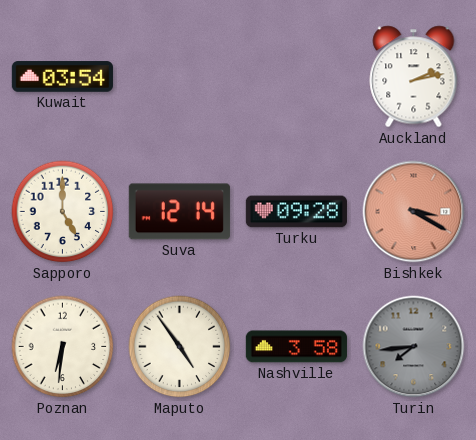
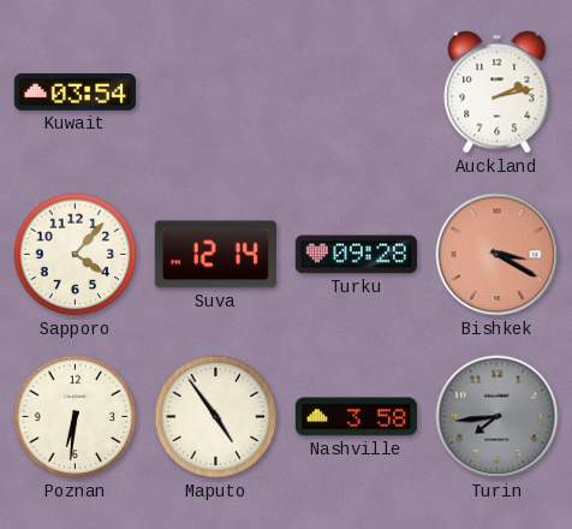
Sapporo: 5:00 -> 4:07
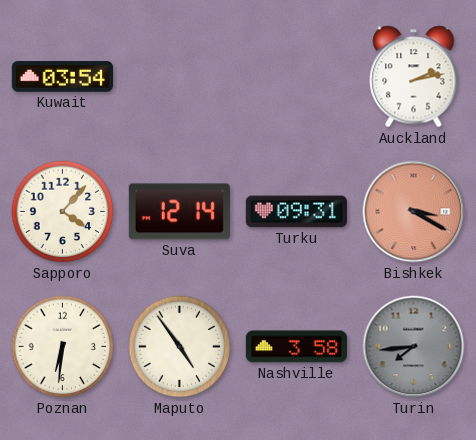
Turku: 09:28 -> 09:31
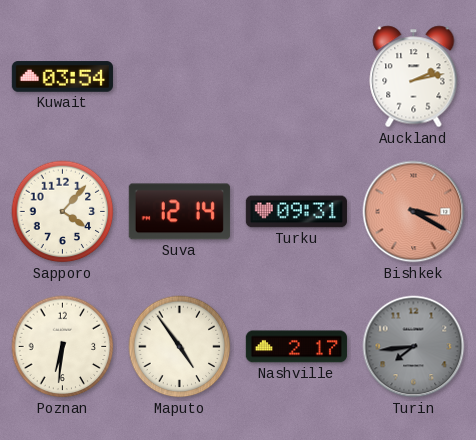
Nashville: 3:58 -> 2:17
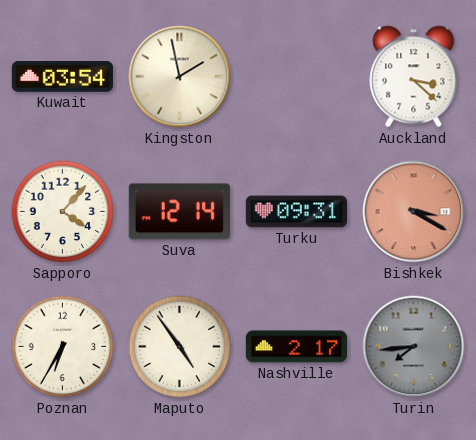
Kingston: none -> 1:58
Auckland: 2:13 -> 3:22
Poznan: 6:31 -> 6:35
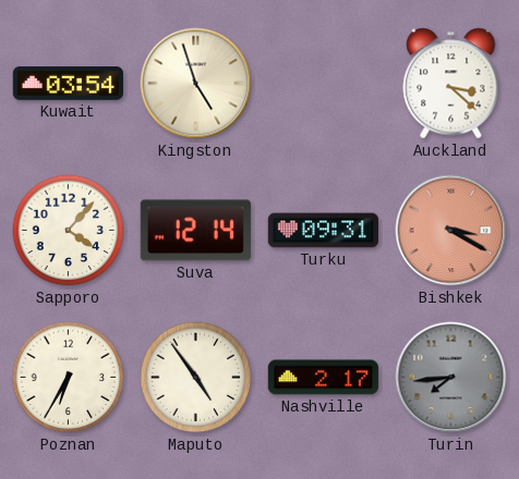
Kingston: 1:58 -> 4:57
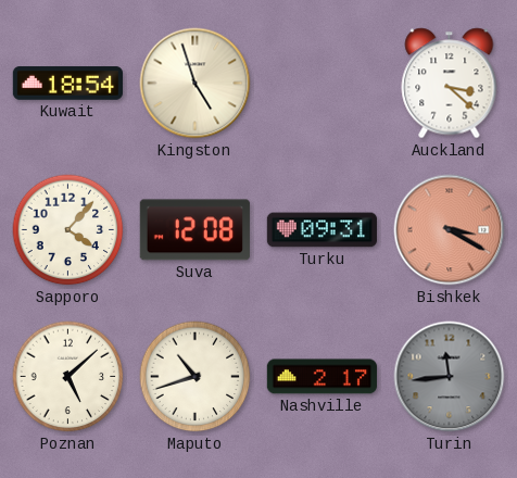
Kuwait: 03:54 -> 18:54
Suva: 12:14 -> 12:08
Poznan: 6:35 -> 5:08
Maputo: 4:54 -> 10:42
Turin: 7:44 -> 11:44
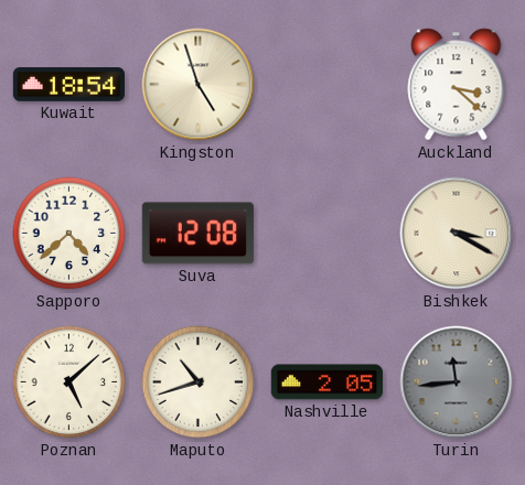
Sapporo: 4:07 -> 4:38
Turku: 09:31 -> none
Bishkek dial: salmon -> cream
Nashville: 2:17 -> 2:05
